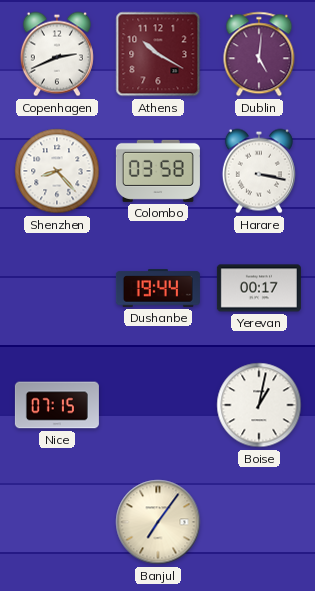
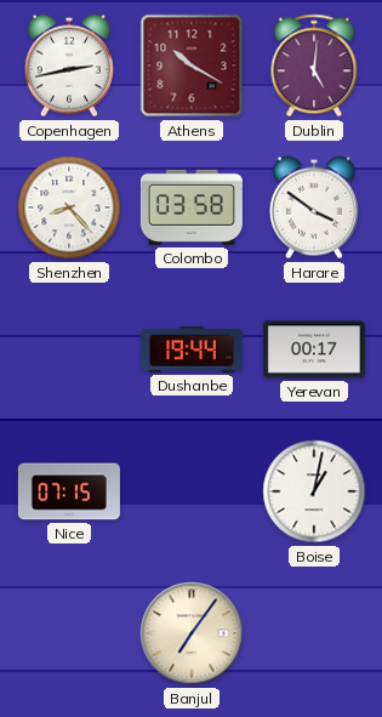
Copenhagen: 2:41 -> 2:43
Harare: 3:17 -> 3:51
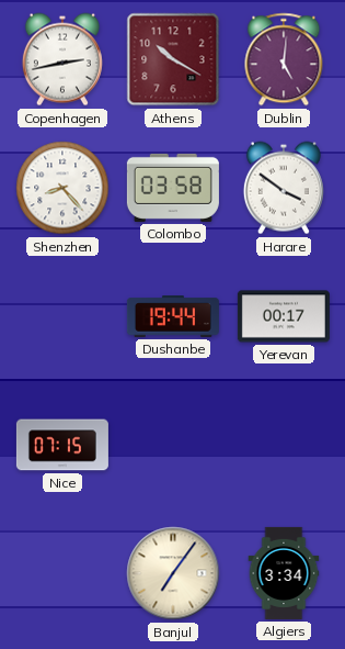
Boise: 1:02 -> none
Algiers: none -> 3:34
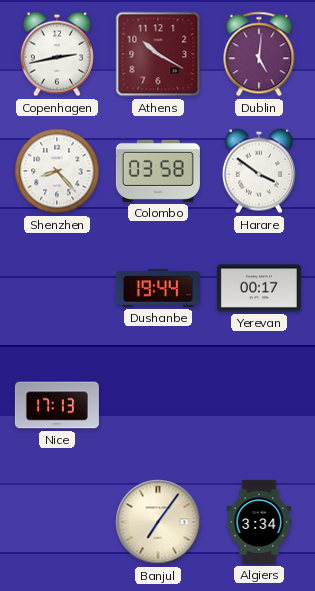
Nice: 07:15 -> 17:13
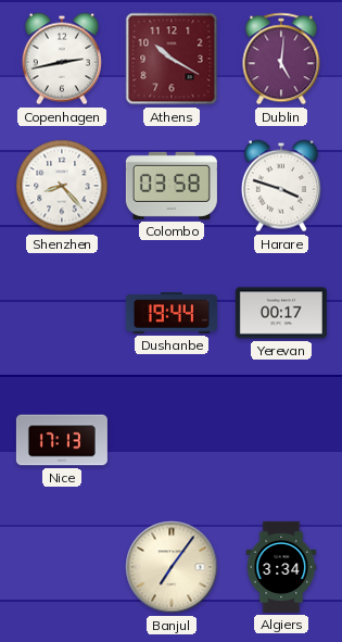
Harare: 3:51 -> 3:48
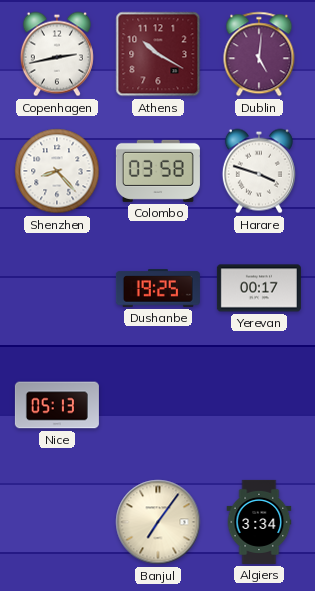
Dushanbe: 19:44 -> 19:25
Nice: 17:13 -> 05:13
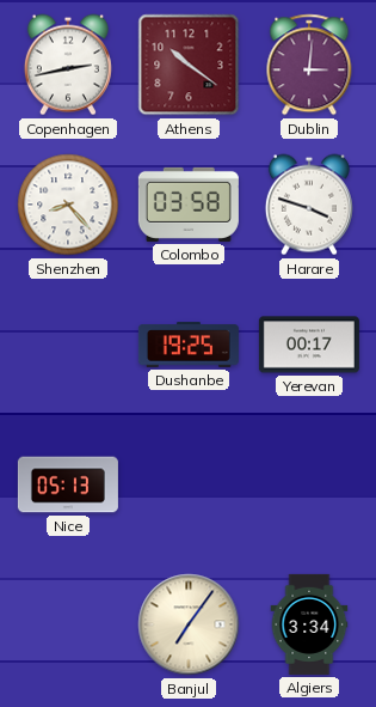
Athens: 10:20 -> 10:21
Dublin: 5:01 -> 3:01
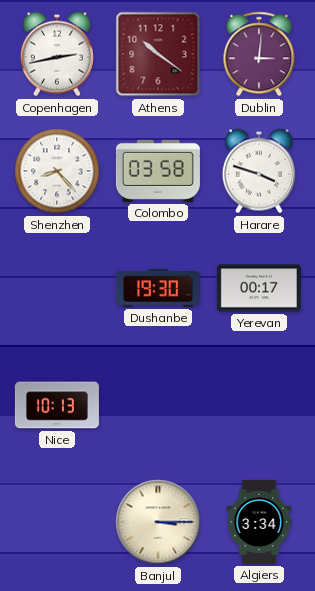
Dushanbe: 19:25 -> 19:30
Nice: 05:13 -> 10:13
Banjul: 7:06 -> 3:15
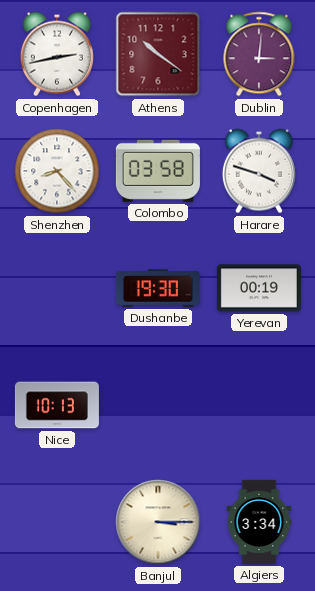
Yerevan: 00:17 -> 00:19
